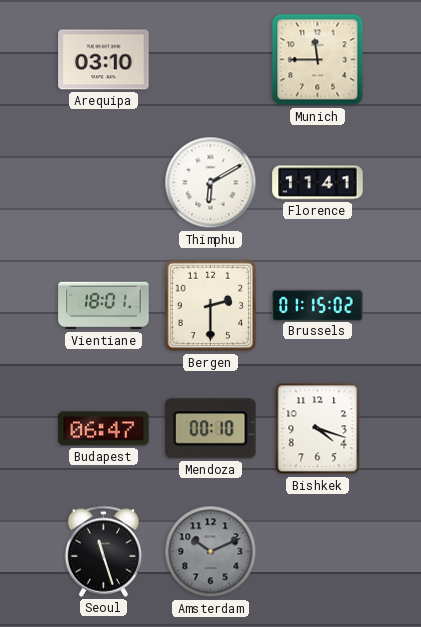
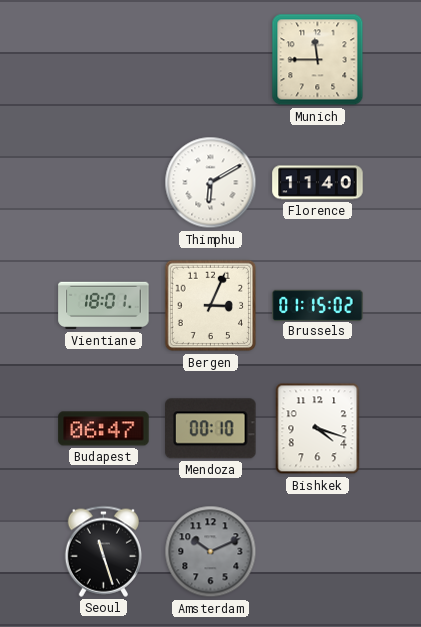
Arequipa: 03:10 -> none
Florence: 11:41 -> 11:40
Bergen: 2:30 -> 3:04
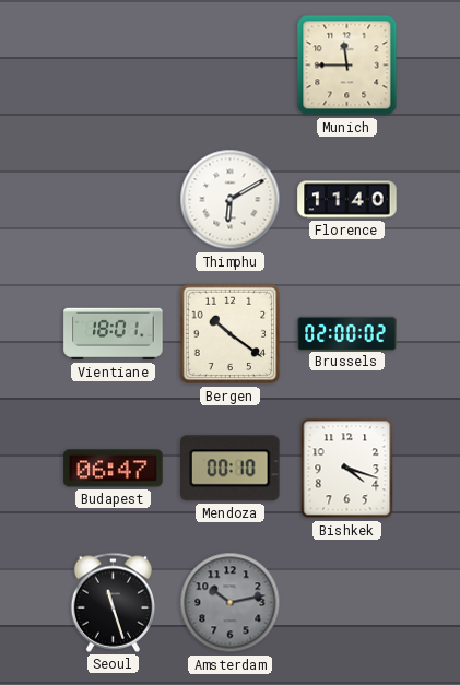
Bergen: 3:04 -> 10:21
Brussels: 01:15 -> 02:00
Amsterdam: 10:11 -> 10:13
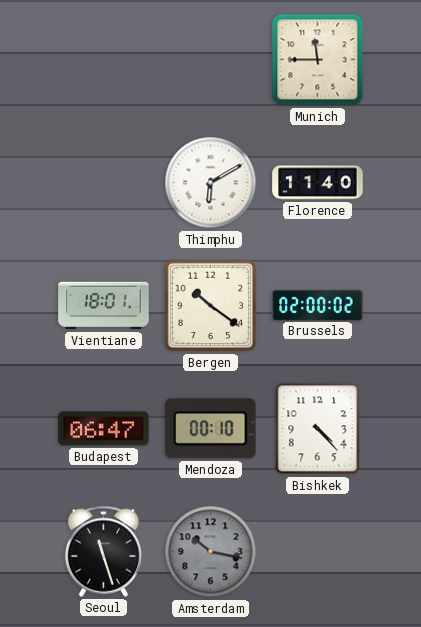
Bishkek: 4:18 -> 4:23
Amsterdam: 10:13 -> 10:17
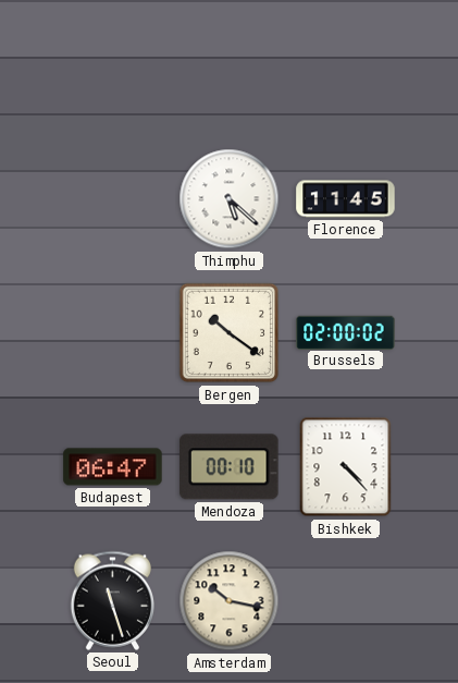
Munich: 11:45 -> none
Thimphu: 6:10 -> 5:22
Florence: 11:40 -> 11:45
Vientiane: 18:01 -> none
Amsterdam dial: grey -> cream
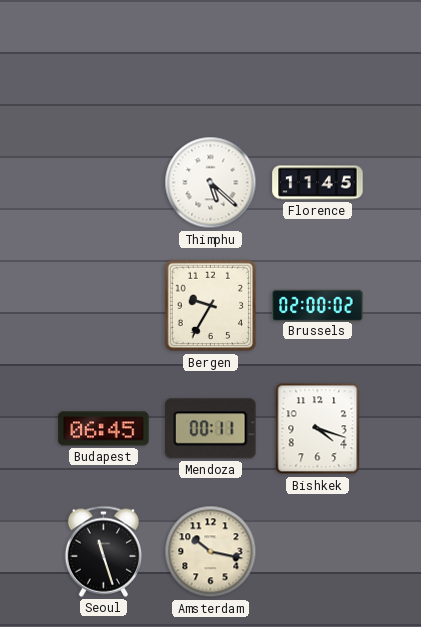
Bergen: 10:21 -> 9:35
Budapest: 06:47 -> 06:45
Mendoza: 00:10 -> 00:11
Bishkek: 4:23 -> 4:18
